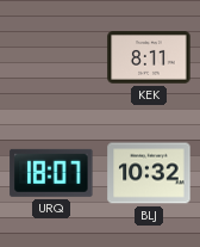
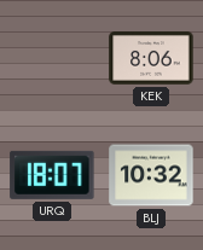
KEK: 8:11 -> 8:06
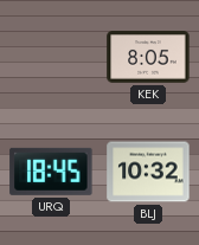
KEK: 8:06 -> 8:05
URQ: 18:07 -> 18:45
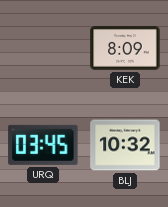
KEK: 8:05 -> 8:09
URQ: 18:45 -> 03:45
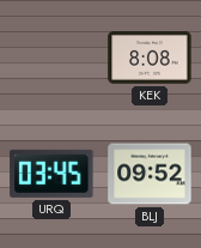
KEK: 8:09 -> 8:08
BLJ: 10:32 -> 09:52
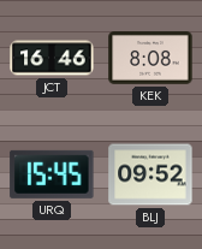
JCT: none -> 16:46
URQ: 03:45 -> 15:45
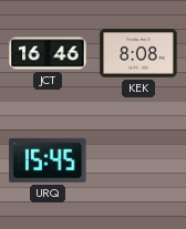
BLJ: 09:52 -> none
